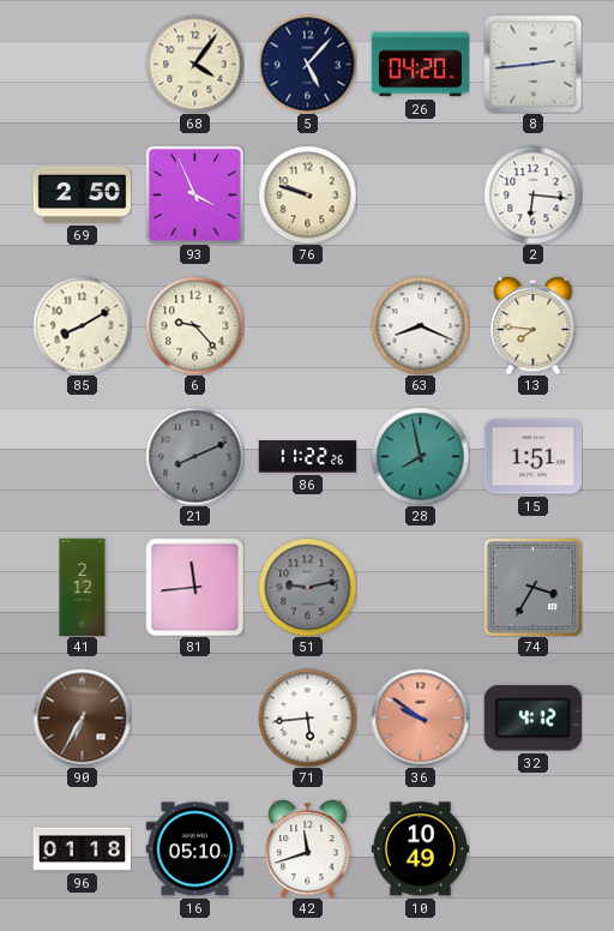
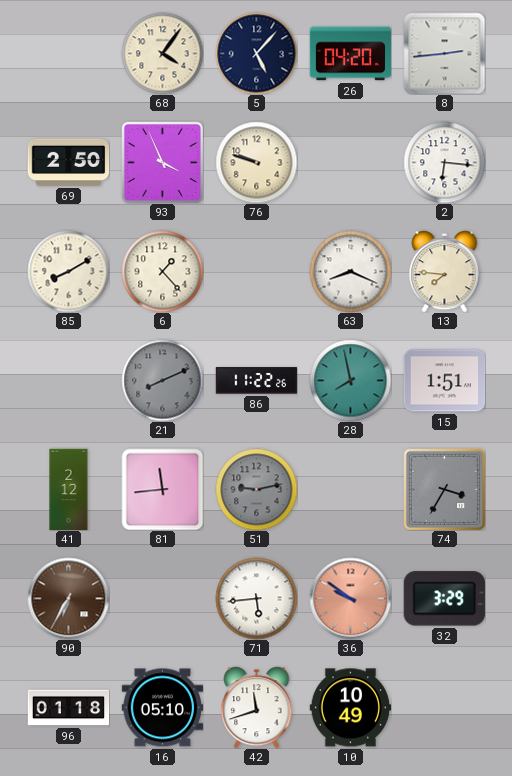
6: 9:23 -> 1:23
32: 4:12 -> 3:29
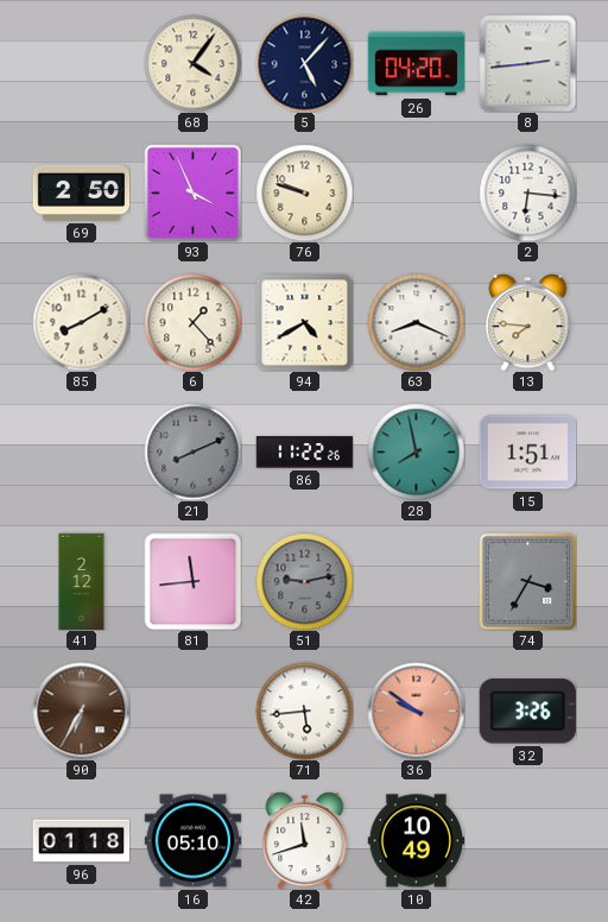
94: none -> 4:40
32: 3:29 -> 3:26
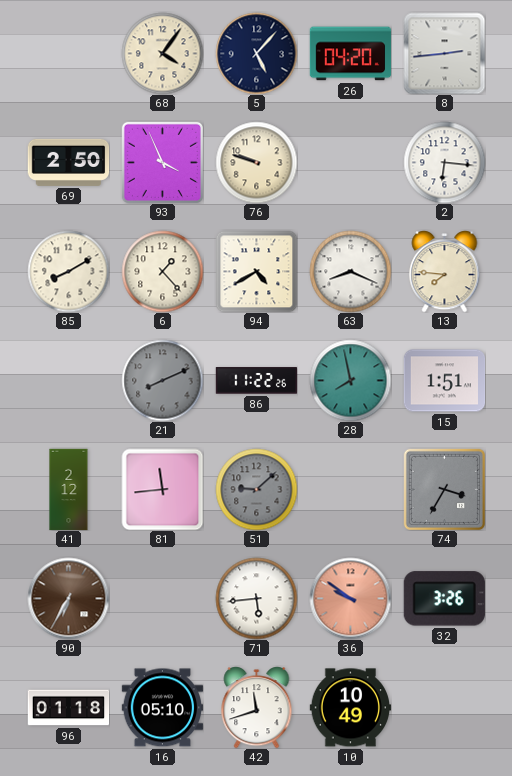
51: 9:13 -> 9:08
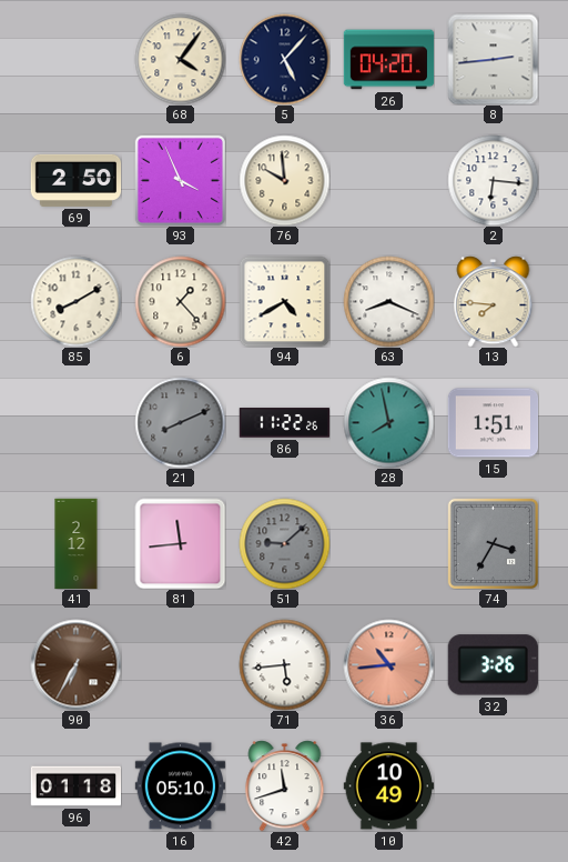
76: 9:48 -> 9:59
36: 9:51 -> 10:44
